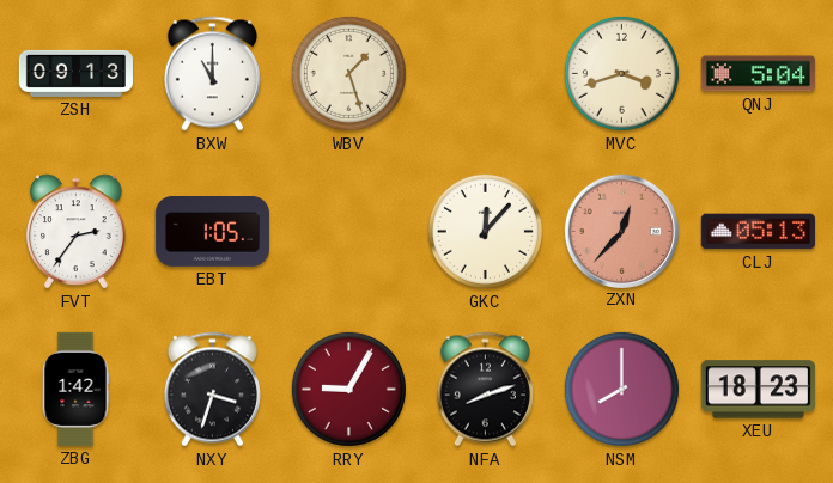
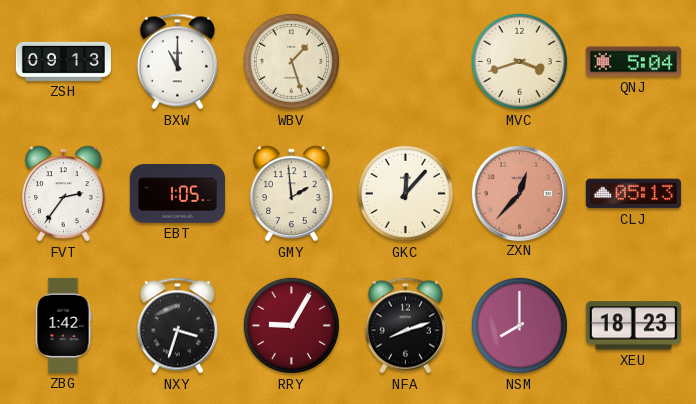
GMY: none -> 1:59
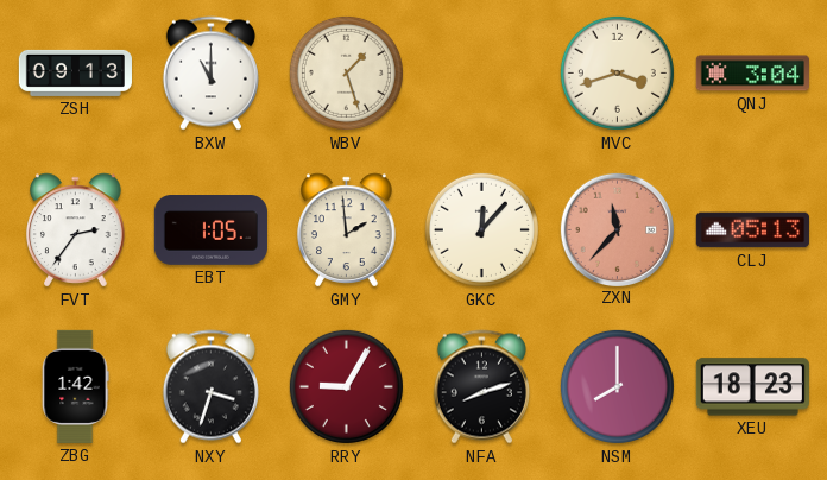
QNJ: 5:04 -> 3:04
ZXN: 12:37 -> 11:37
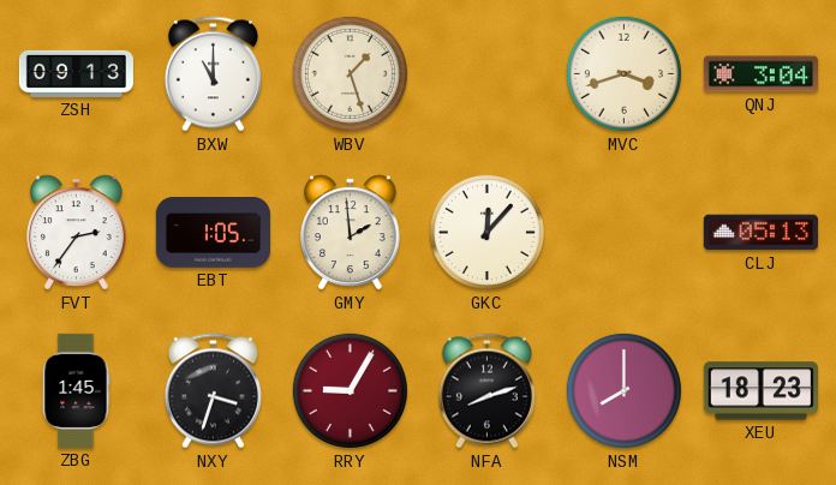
ZXN: 11:37 -> none
ZBG: 1:42 -> 1:45
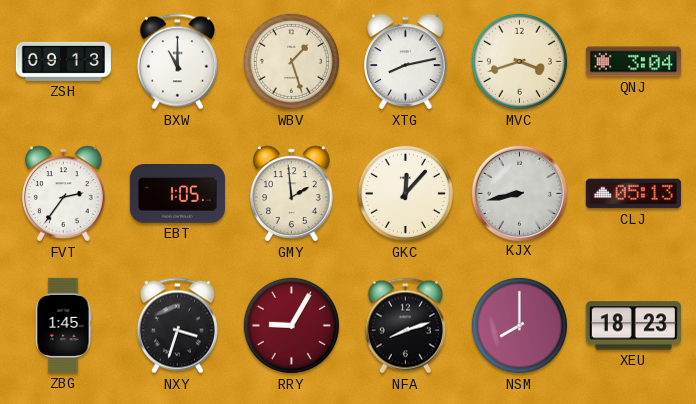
XTG: none -> 8:13
KJX: none -> 8:43
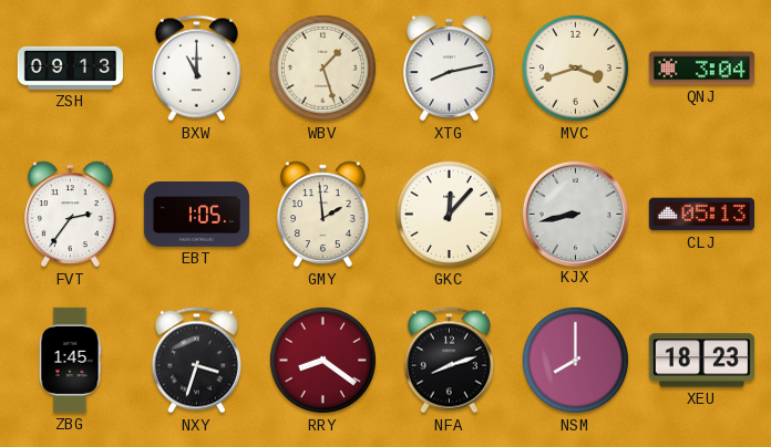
RRY: 9:05 -> 8:21
